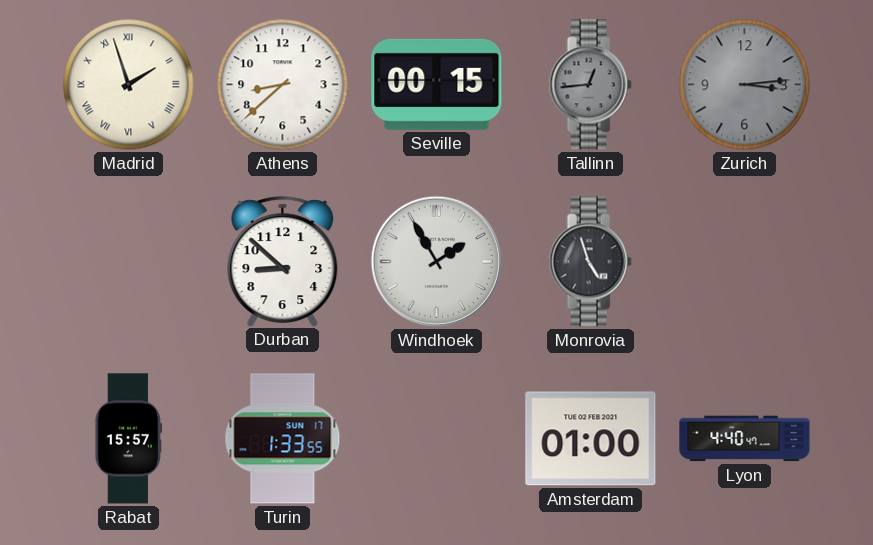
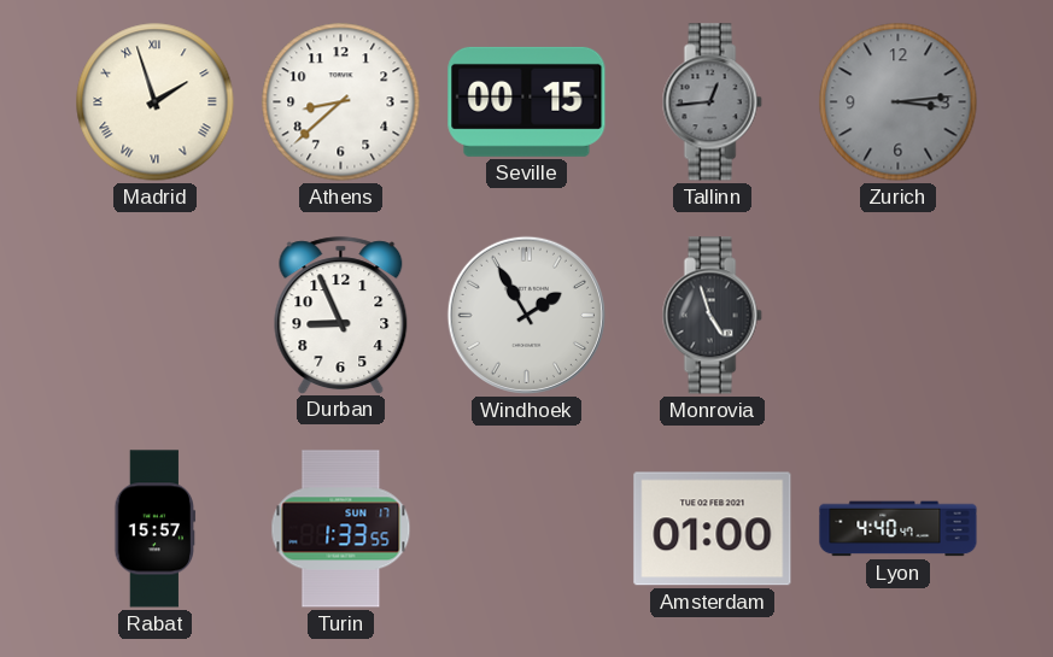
Durban: 8:52 -> 8:56
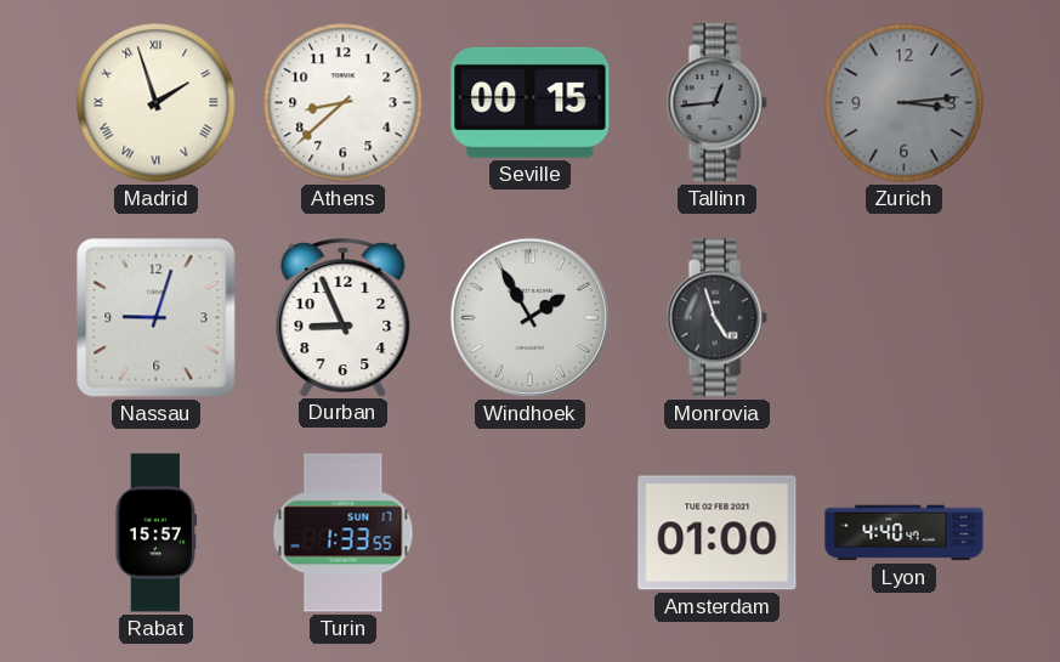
Nassau: none -> 9:03
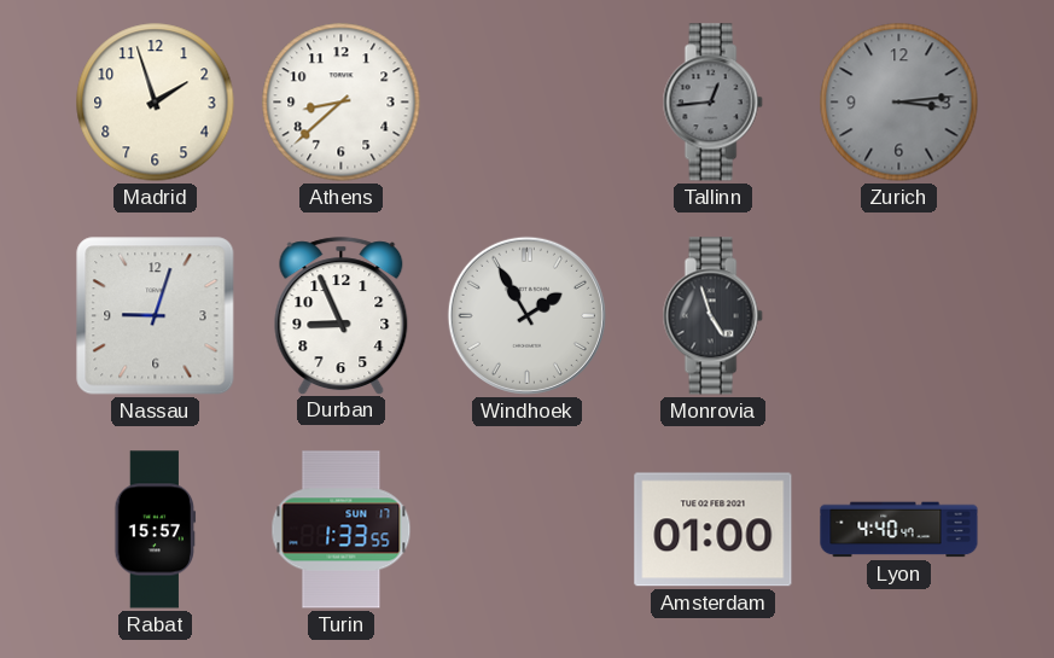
Madrid numerals: Roman -> Arabic
Seville: 00:15 -> none
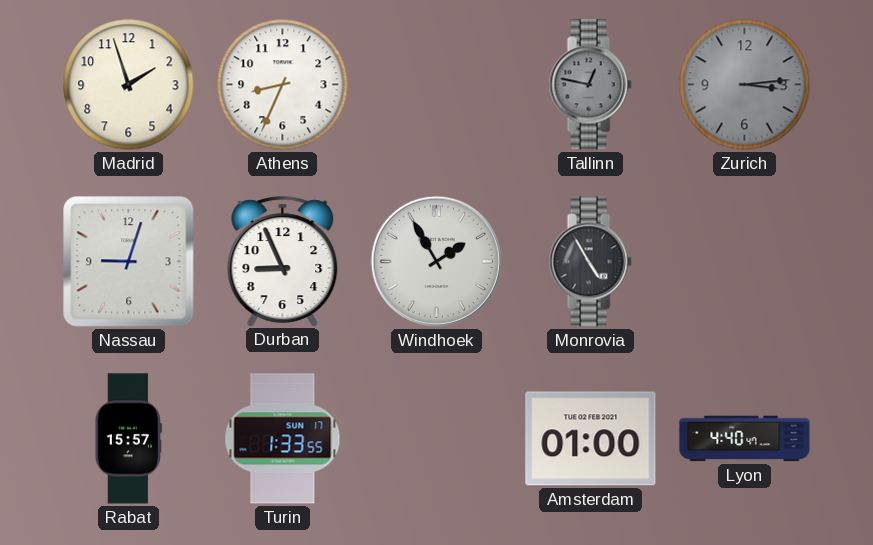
Athens: 8:38 -> 8:34
Tallinn: 12:44 -> 12:47
Monrovia: 4:57 -> 4:55
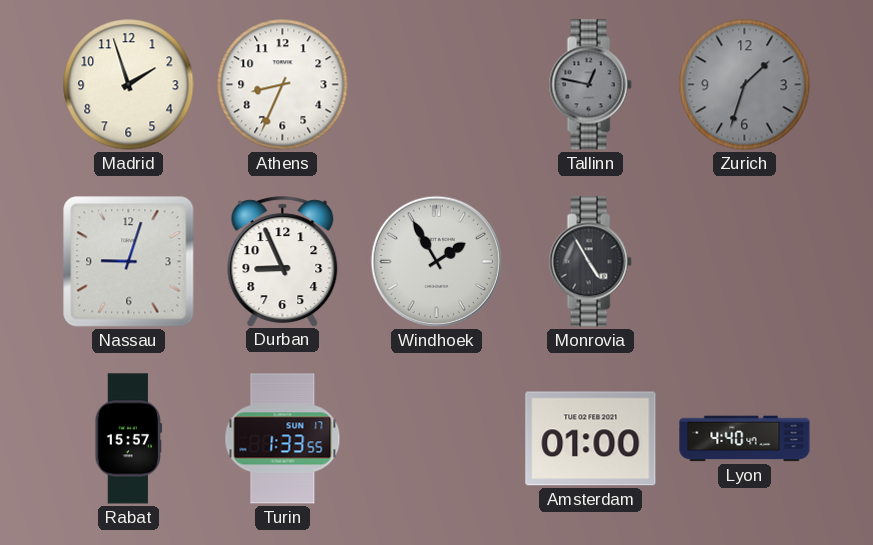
Zurich: 3:14 -> 1:33
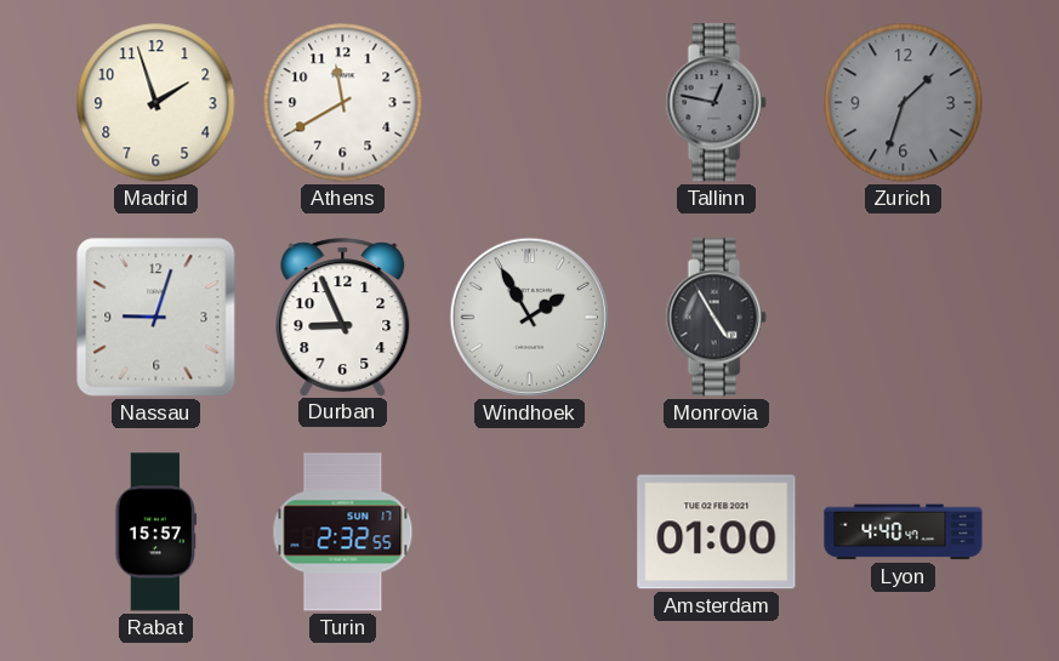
Athens: 8:34 -> 11:40
Turin: 1:33 -> 2:32
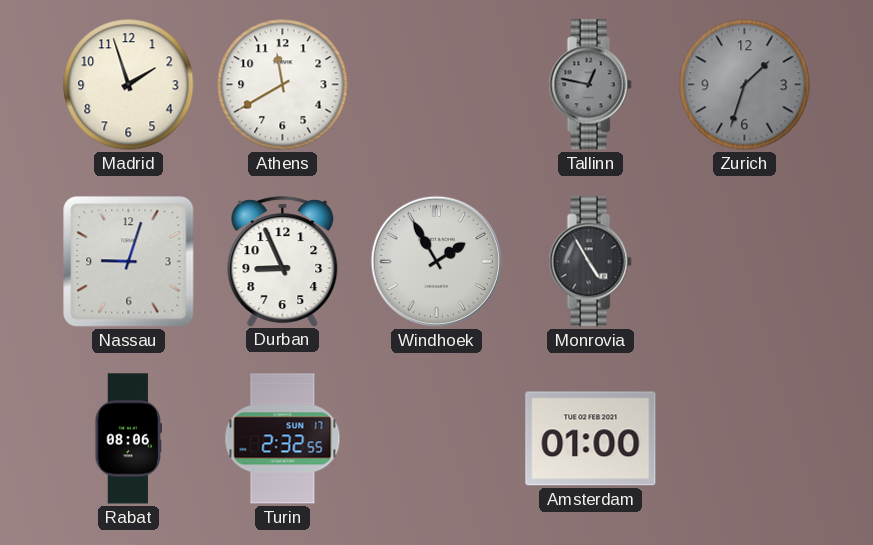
Rabat: 15:57 -> 08:06
Lyon: 4:40 -> none
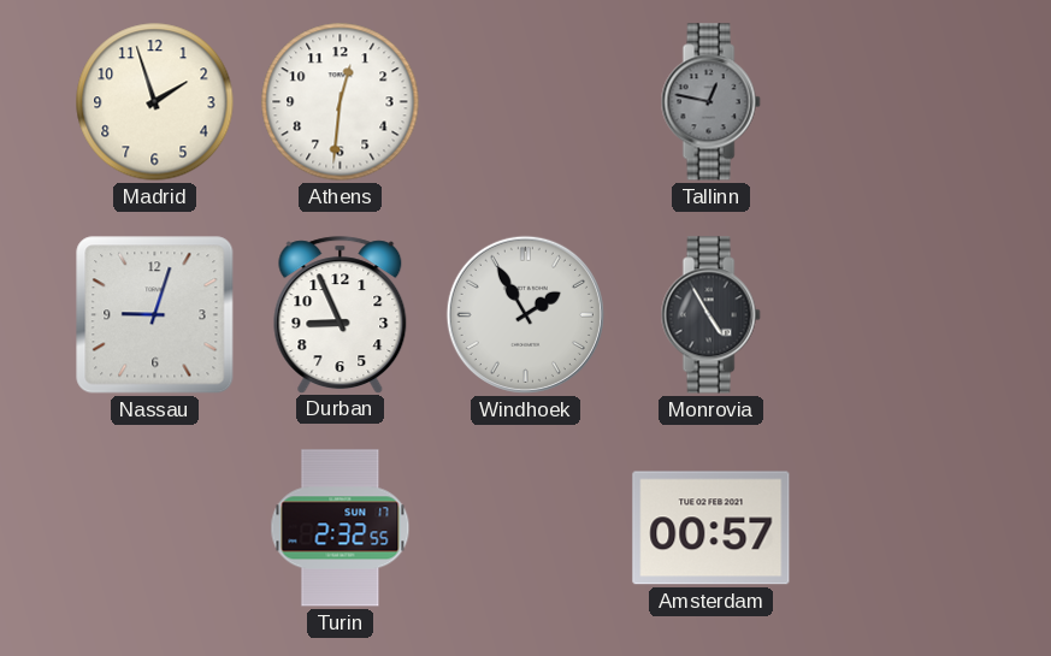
Athens: 11:40 -> 12:31
Zurich: 1:33 -> none
Rabat: 08:06 -> none
Amsterdam: 01:00 -> 00:57
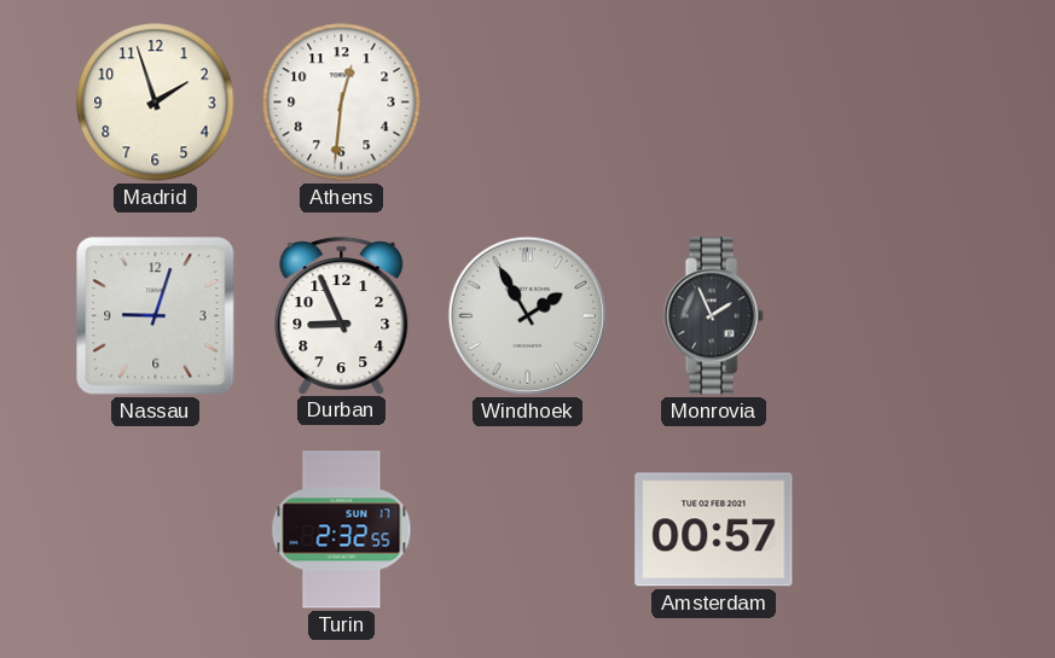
Tallinn: 12:47 -> none
Monrovia: 4:55 -> 1:56
